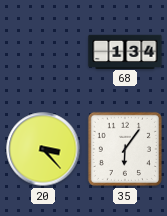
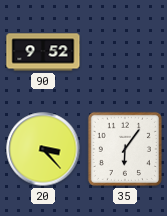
90: none -> 9:52
68: 1:34 -> none
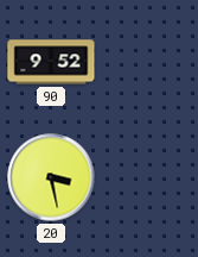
20: 3:23 -> 3:28
35: 6:06 -> none
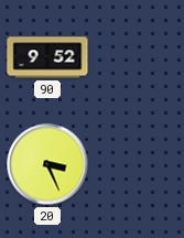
20: 3:28 -> 3:26
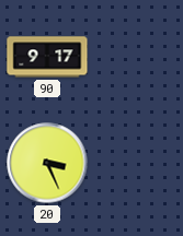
90: 9:52 -> 9:17
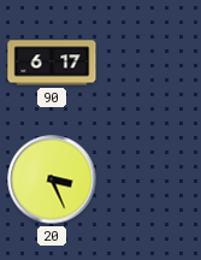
90: 9:17 -> 6:17
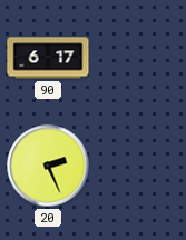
20: 3:26 -> 2:26
